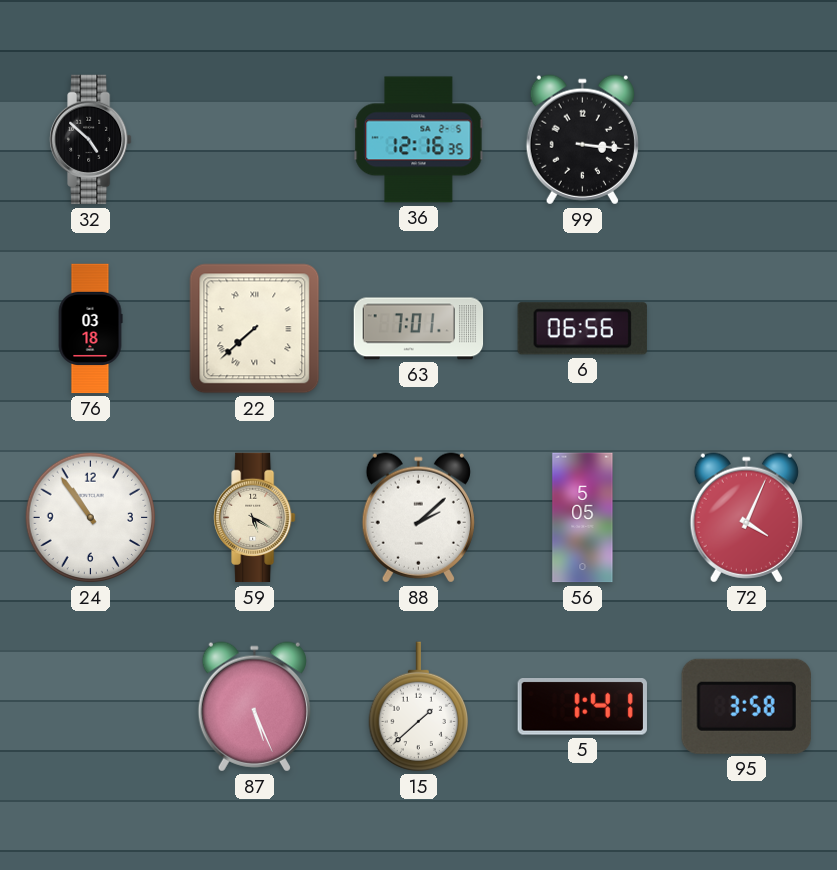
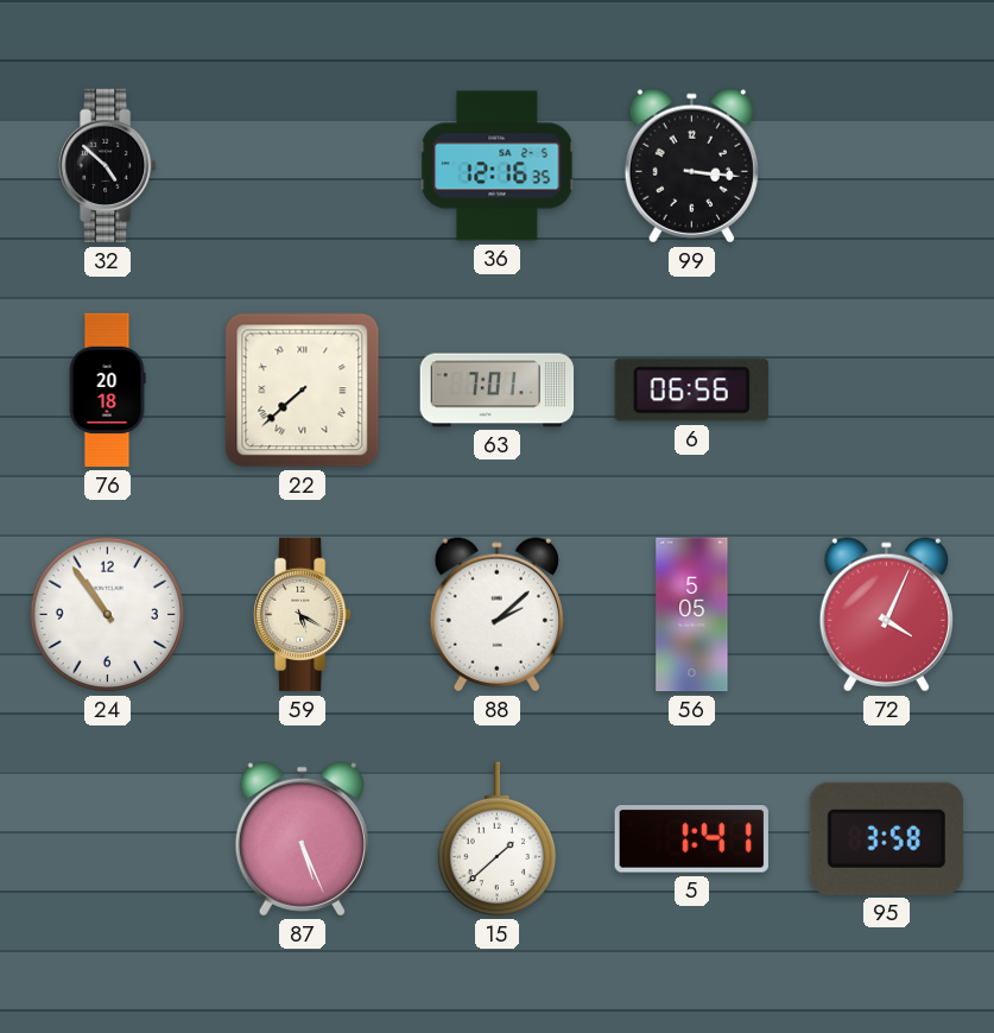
76: 03:18 -> 20:18
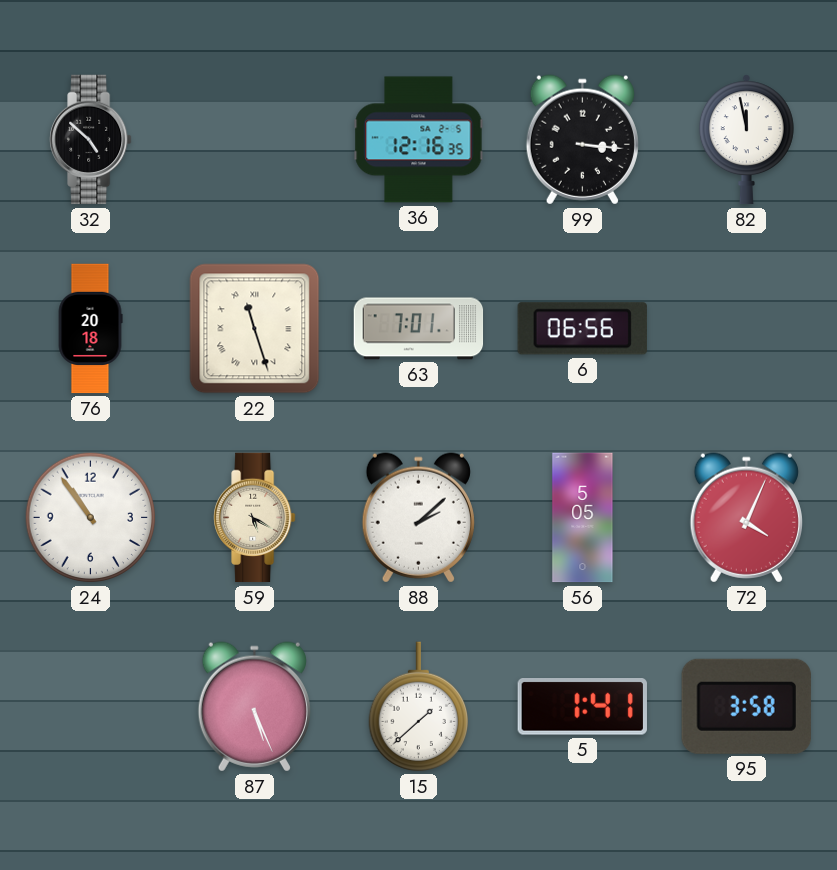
82: none -> 11:58
22: 7:38 -> 11:27
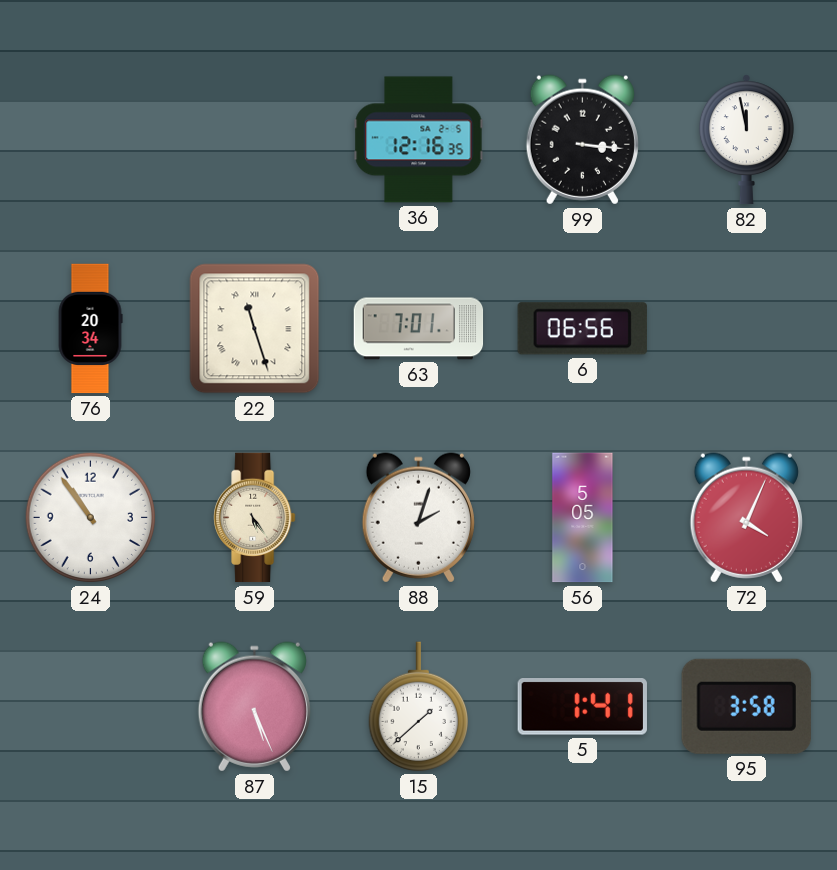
32: 4:52 -> none
76: 20:18 -> 20:34
59: 5:20 -> 5:24
88: 2:08 -> 2:03
